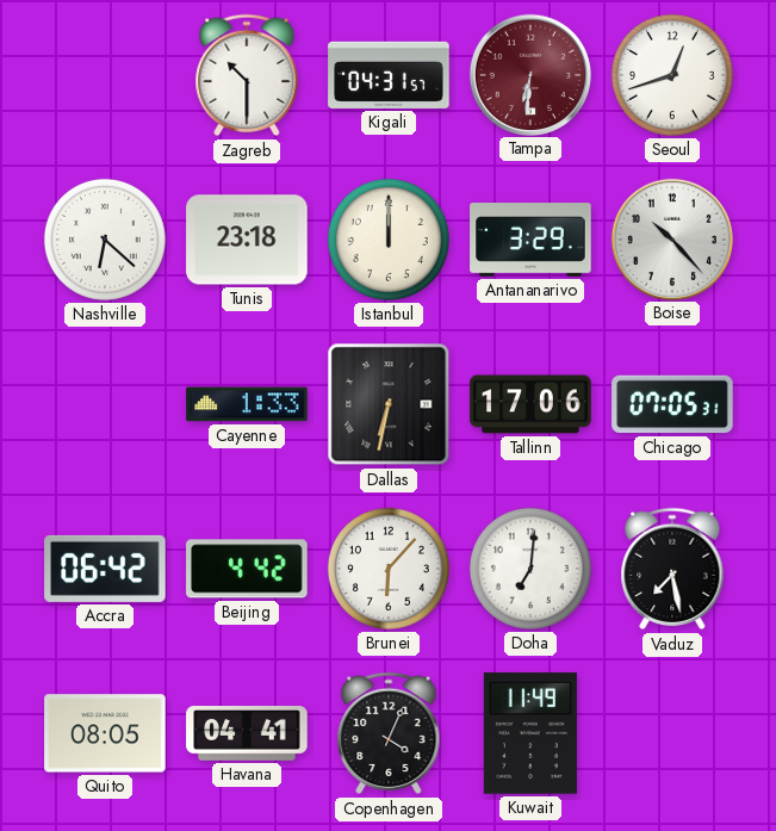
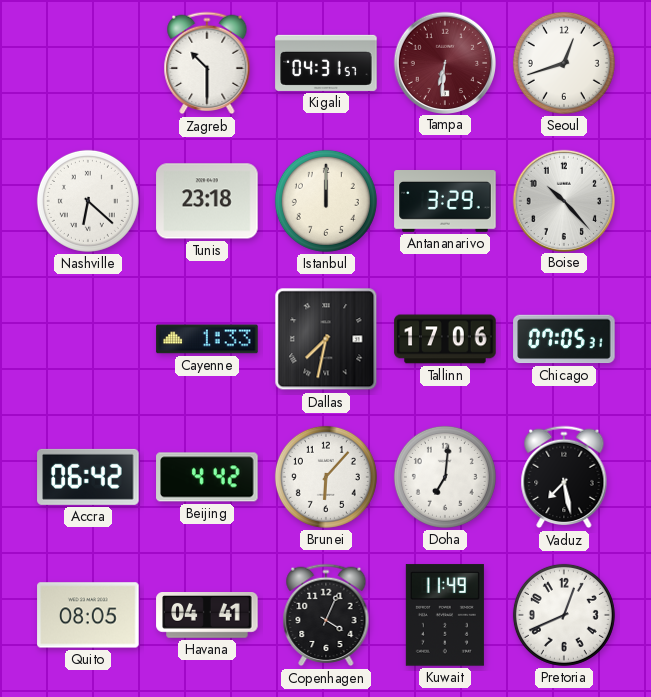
Dallas: 6:32 -> 7:32
Pretoria: none -> 12:41
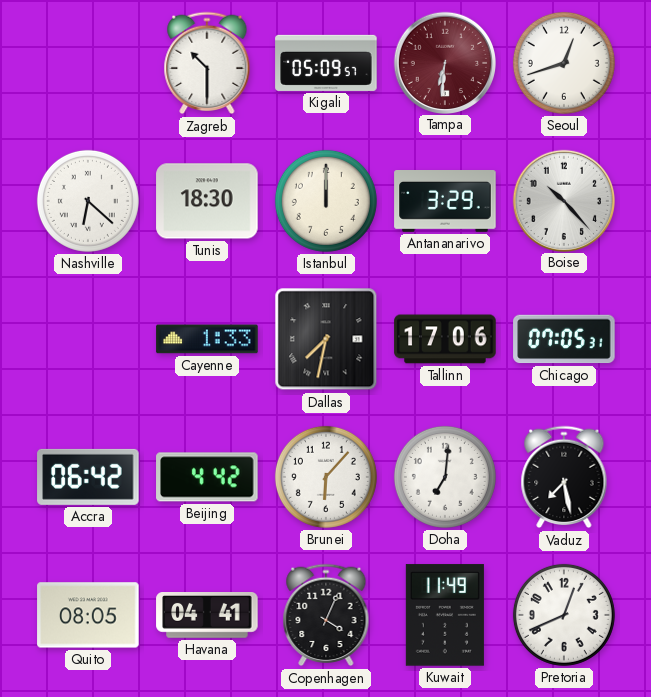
Kigali: 04:31 -> 05:09
Tunis: 23:18 -> 18:30
